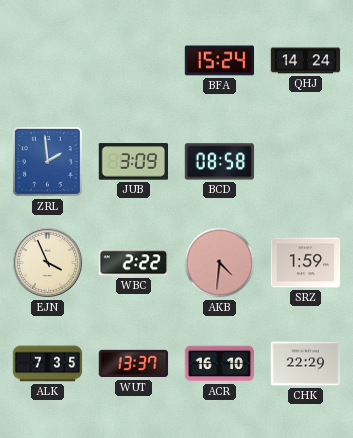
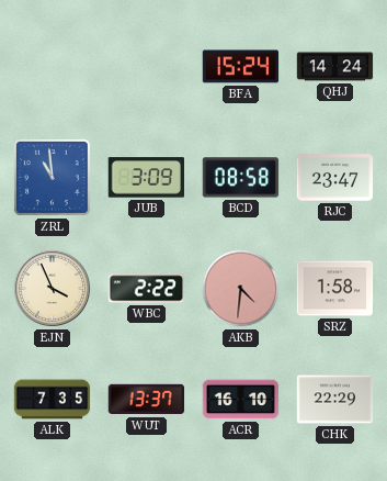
ZRL: 1:59 -> 10:59
RJC: none -> 23:47
SRZ: 1:59 -> 1:58
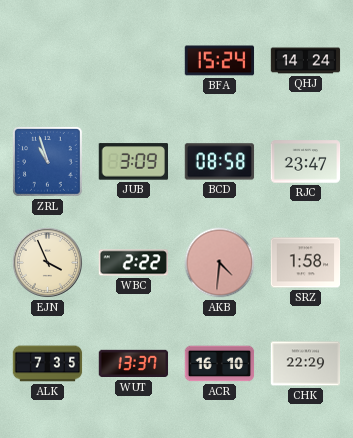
ZRL: 10:59 -> 10:57
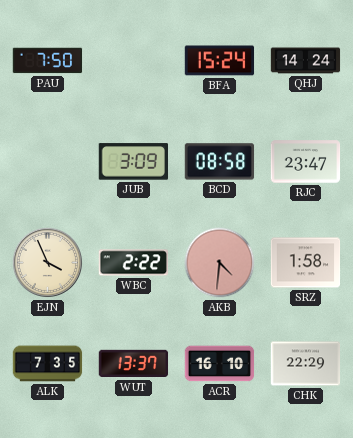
PAU: none -> 7:50
ZRL: 10:57 -> none
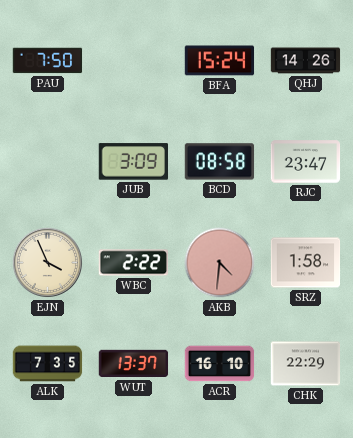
QHJ: 14:24 -> 14:26
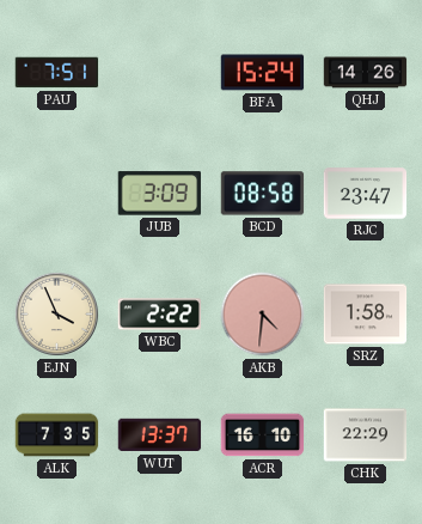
PAU: 7:50 -> 7:51
